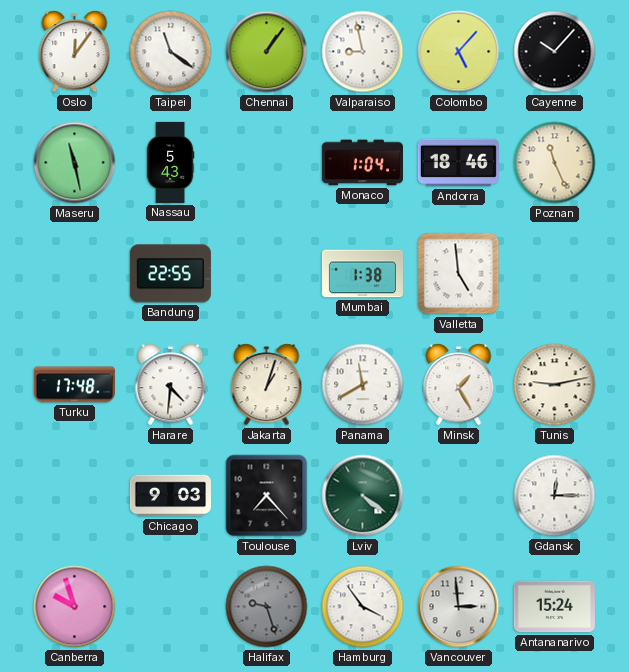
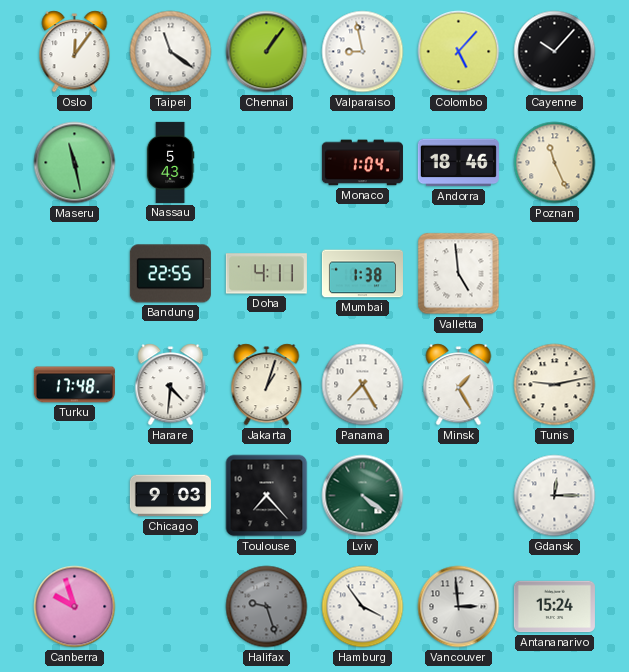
Doha: none -> 4:11
Panama: 11:40 -> 7:25
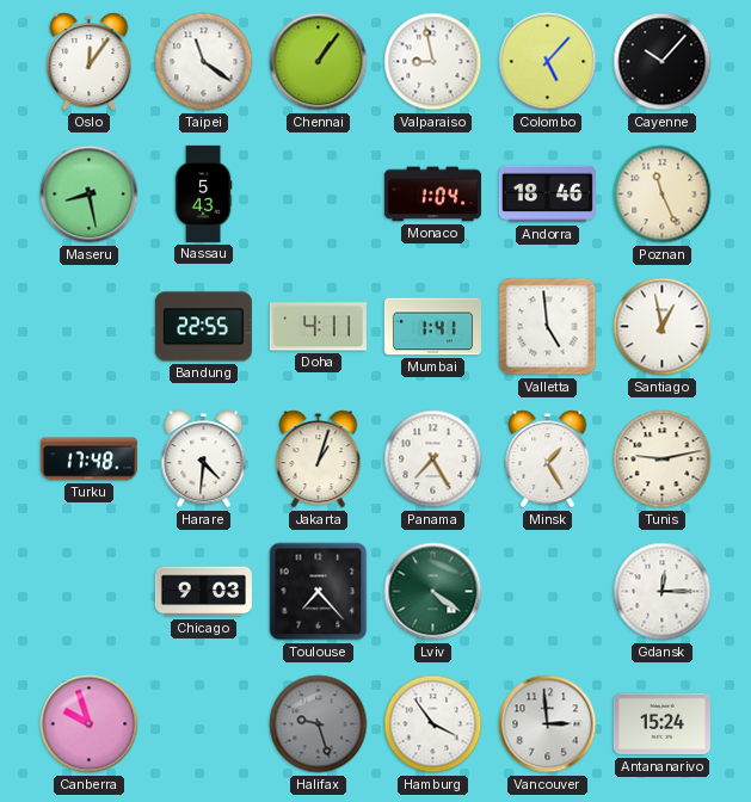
Maseru: 11:28 -> 8:28
Mumbai: 1:38 -> 1:41
Santiago: none -> 12:58
